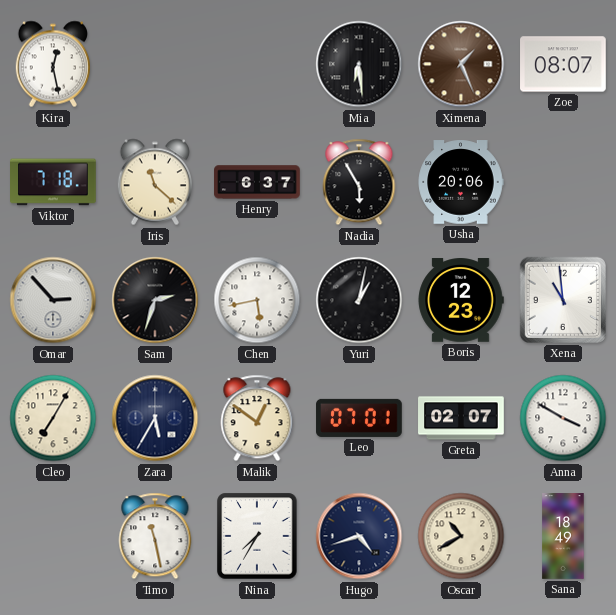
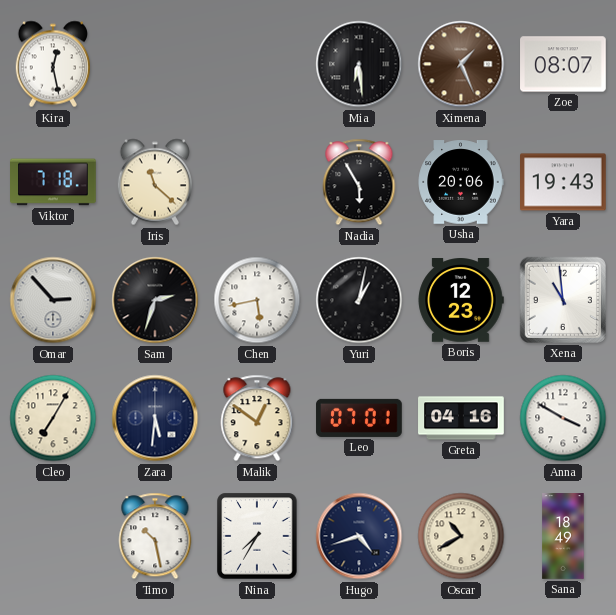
Henry: 6:37 -> none
Yara: none -> 19:43
Zara: 5:35 -> 5:31
Greta: 02:07 -> 04:16
Timo: 11:28 -> 10:28
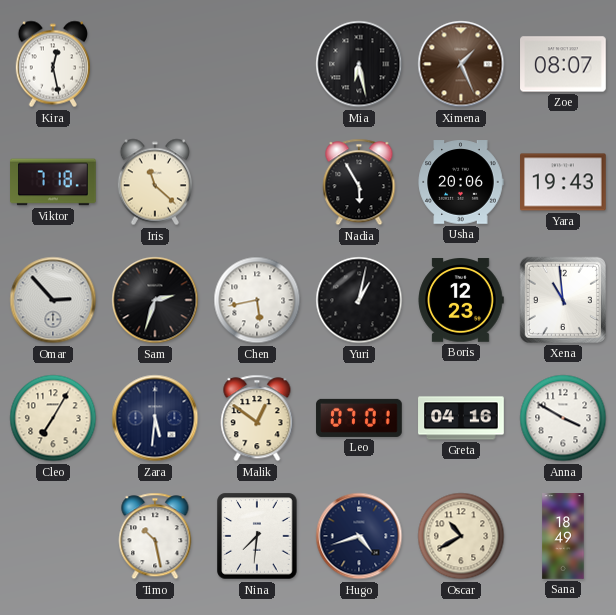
Mia: 6:29 -> 6:28
Nina: 7:35 -> 7:31
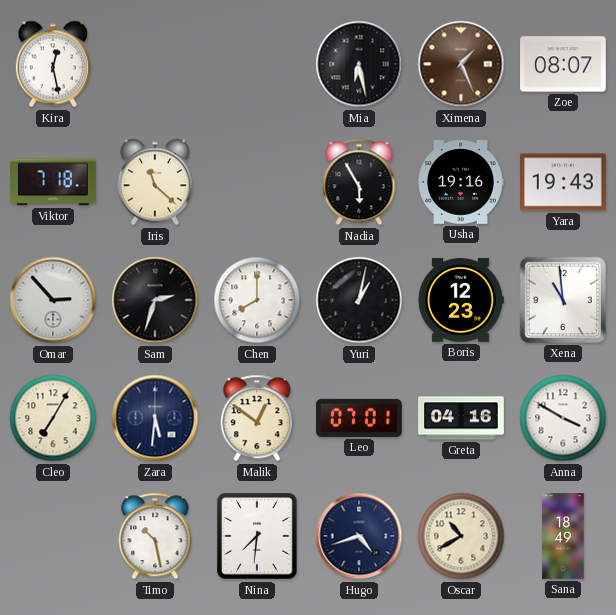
Usha: 20:06 -> 19:16
Chen: 5:43 -> 8:00
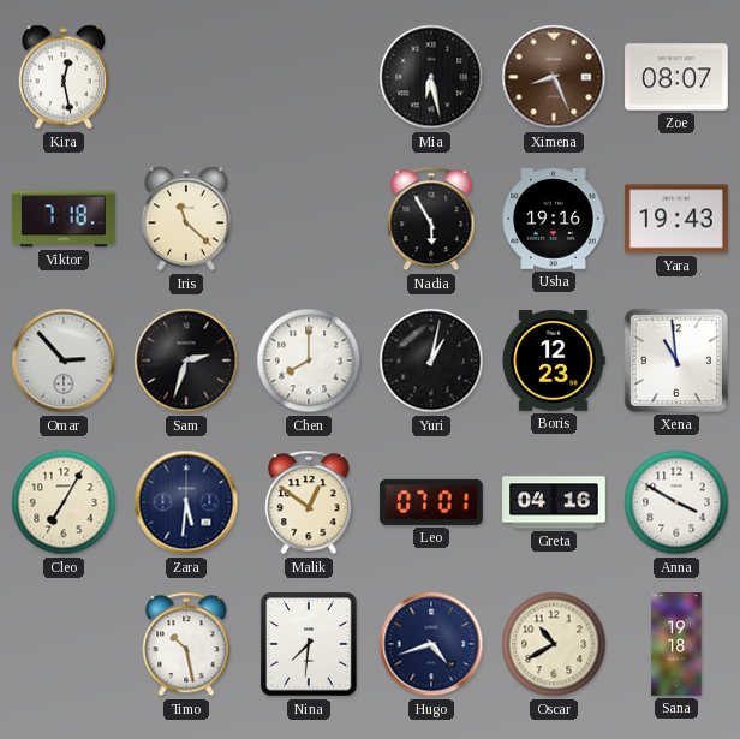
Ximena: 1:26 -> 8:26
Sana: 18:49 -> 19:18
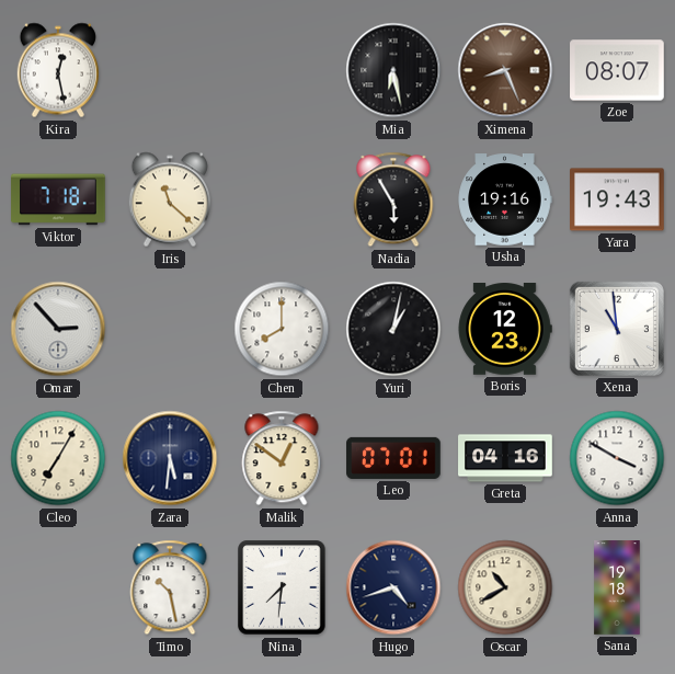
Sam: 2:33 -> none
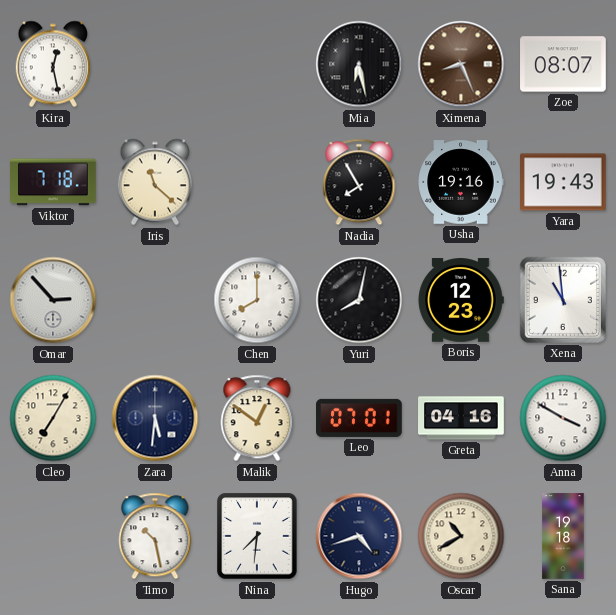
Nadia: 5:55 -> 7:55
Yuri: 1:02 -> 8:02
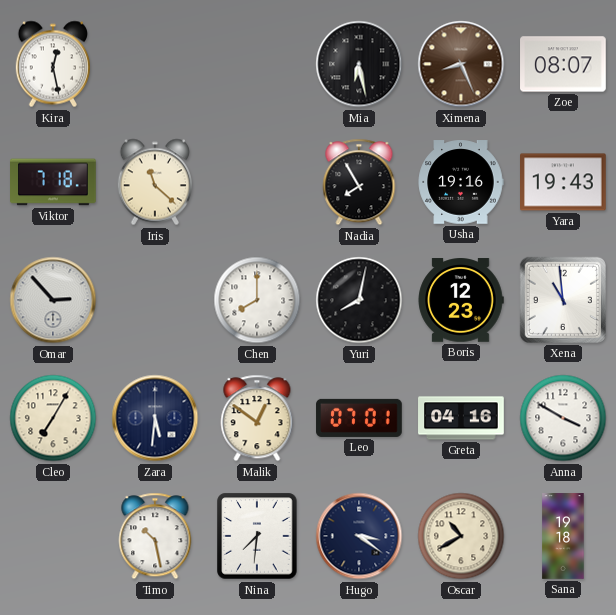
Hugo: 4:42 -> 3:21
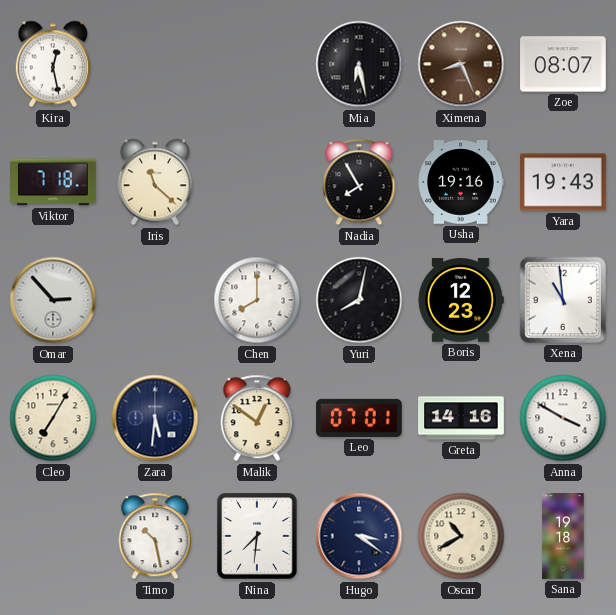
Greta: 04:16 -> 14:16
